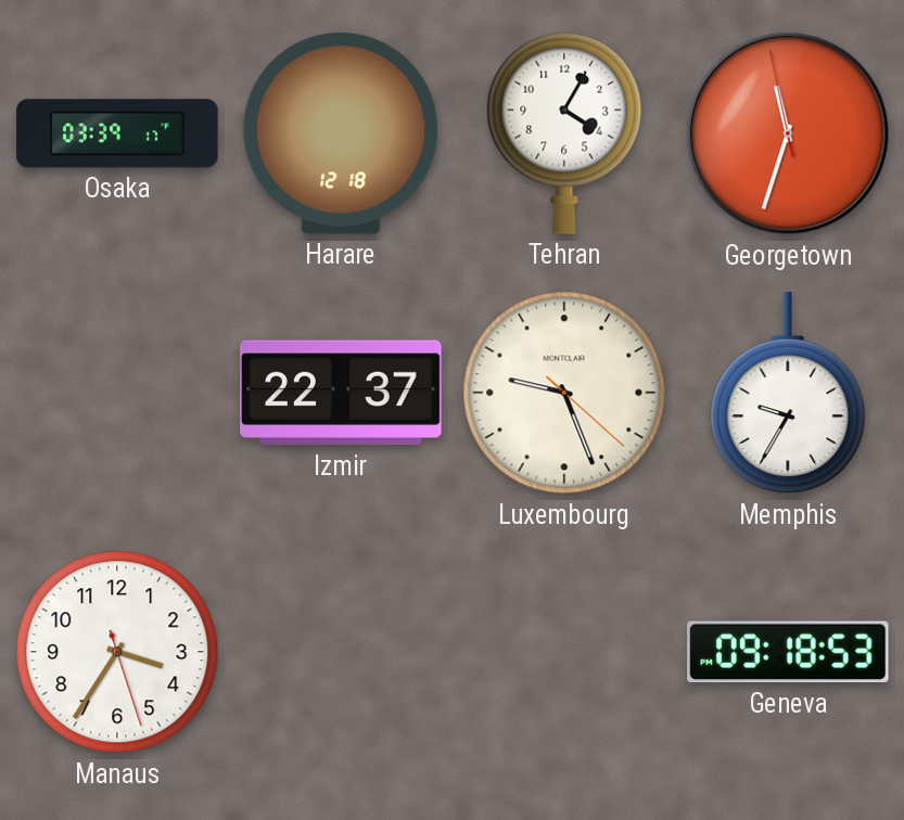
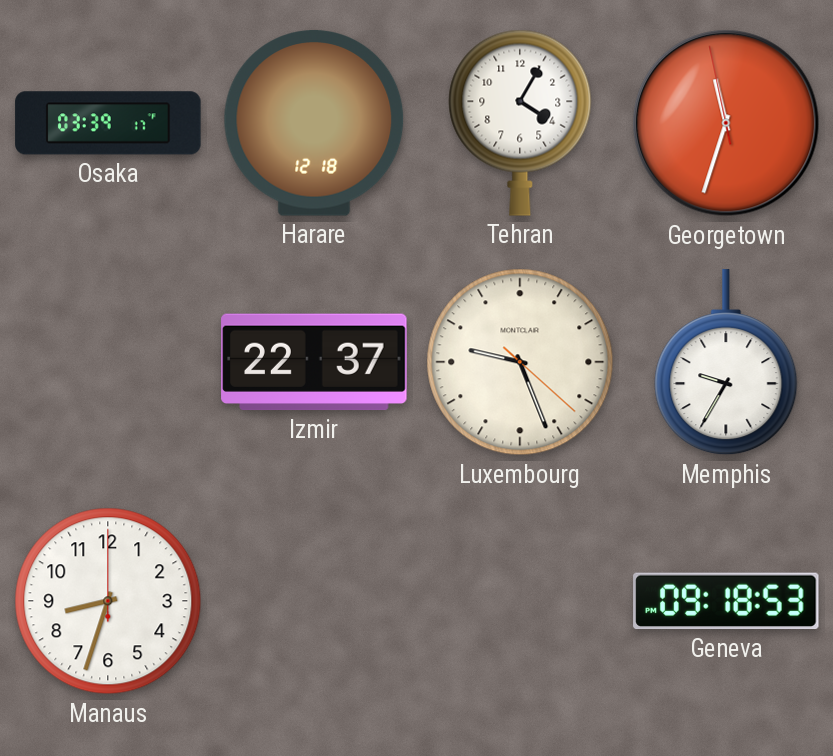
Manaus: 3:35 -> 8:33
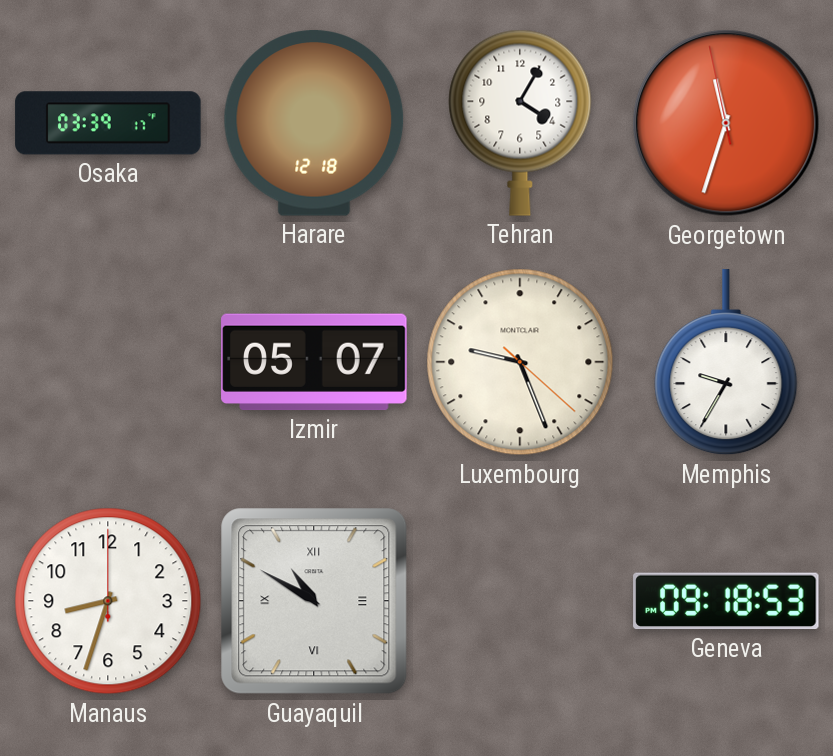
Izmir: 22:37 -> 05:07
Guayaquil: none -> 10:50
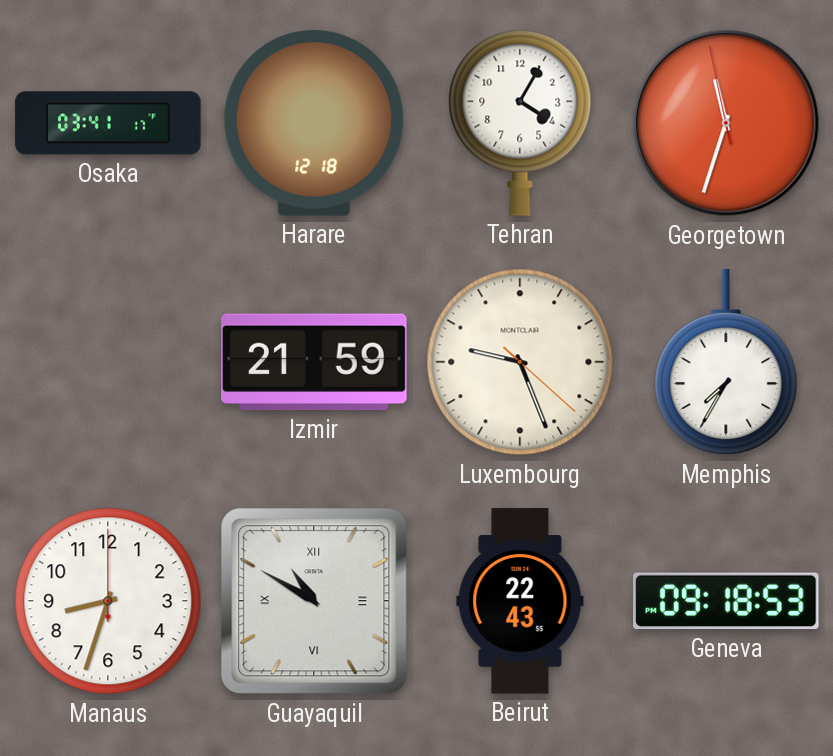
Osaka: 03:39 -> 03:41
Izmir: 05:07 -> 21:59
Memphis: 9:35 -> 7:35
Beirut: none -> 22:43
